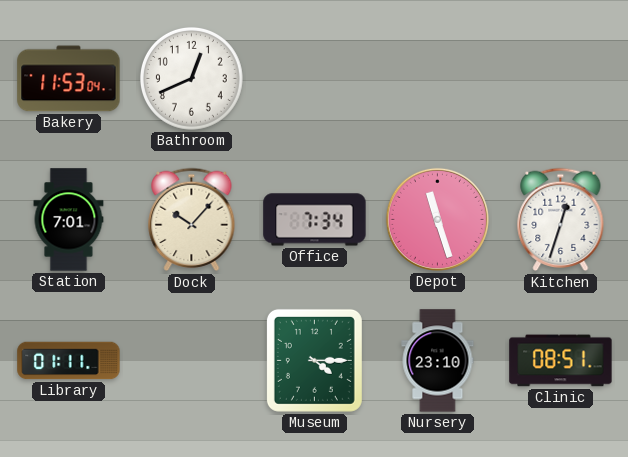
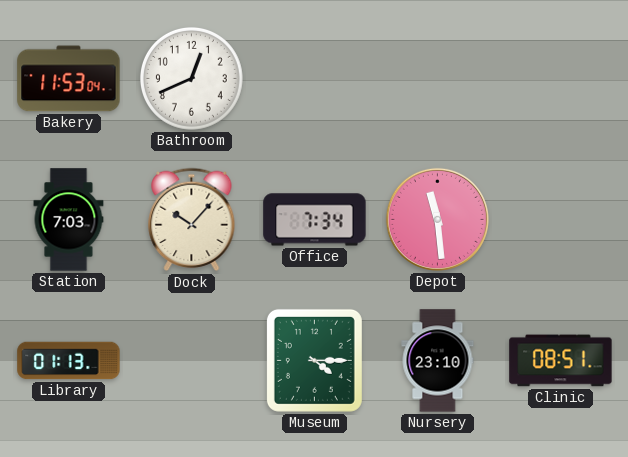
Station: 7:01 -> 7:03
Depot: 11:27 -> 11:29
Kitchen: 12:33 -> none
Library: 01:11 -> 01:13
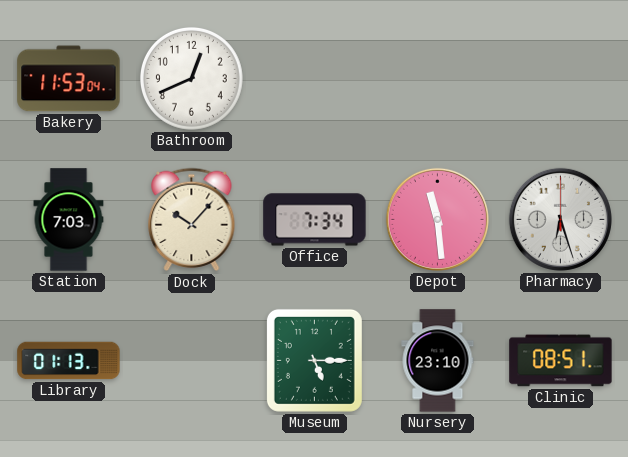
Pharmacy: none -> 6:27
Museum: 4:15 -> 5:15
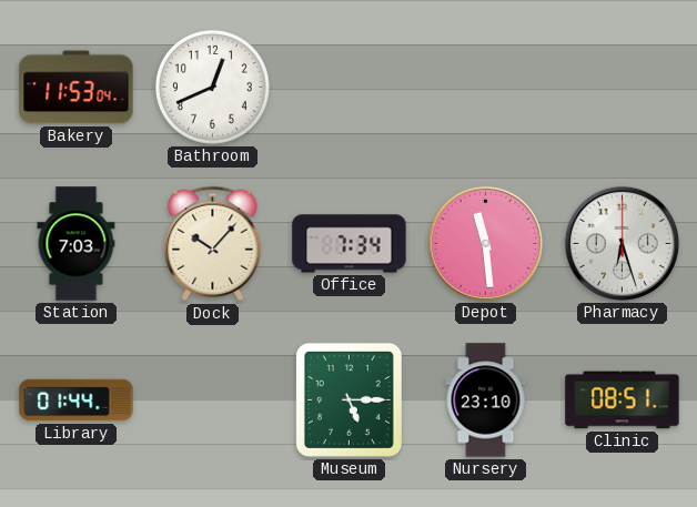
Library: 01:13 -> 01:44
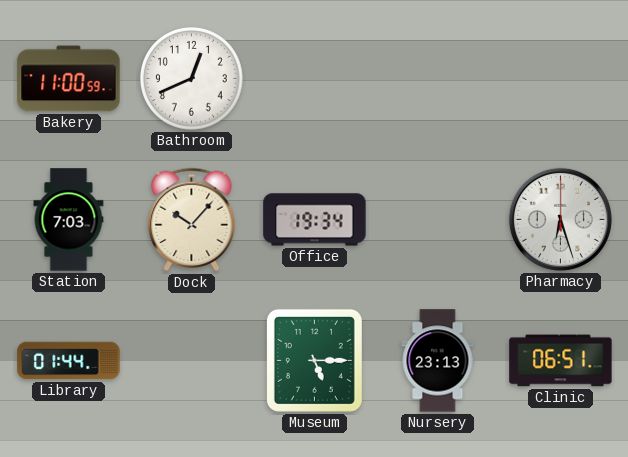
Bakery: 11:53 -> 11:00
Office: 7:34 -> 19:34
Depot: 11:29 -> none
Nursery: 23:10 -> 23:13
Clinic: 08:51 -> 06:51
